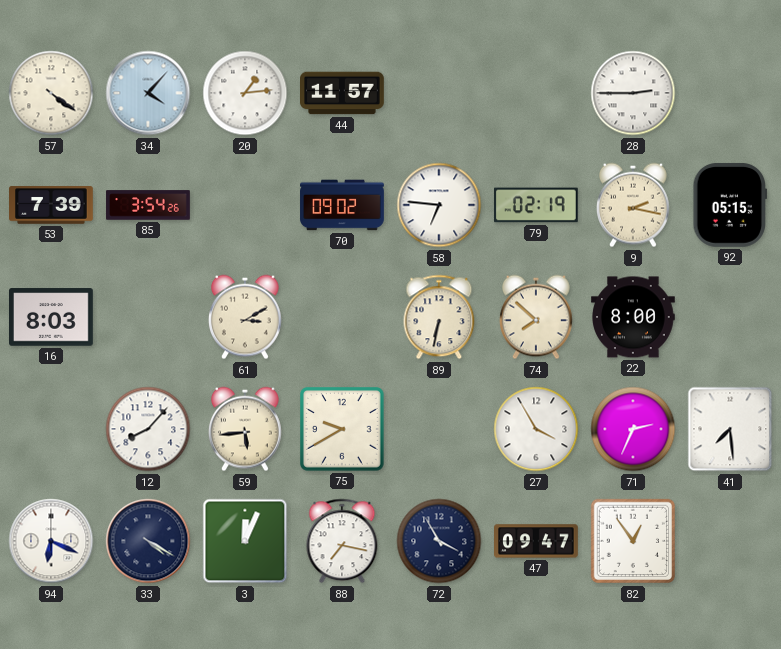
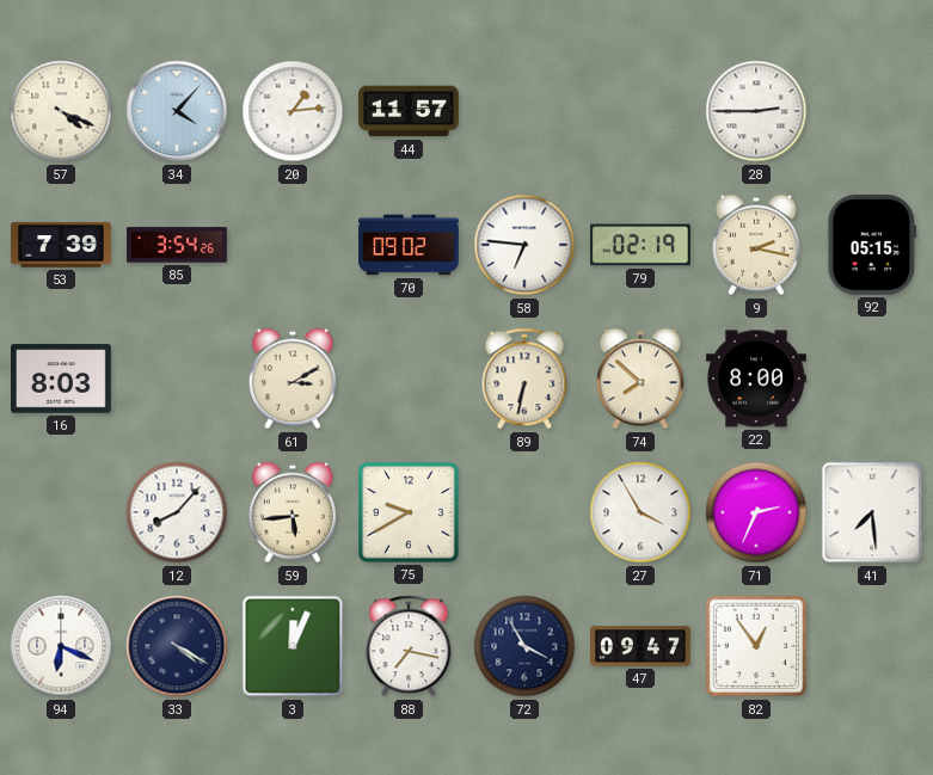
57: 4:21 -> 4:19
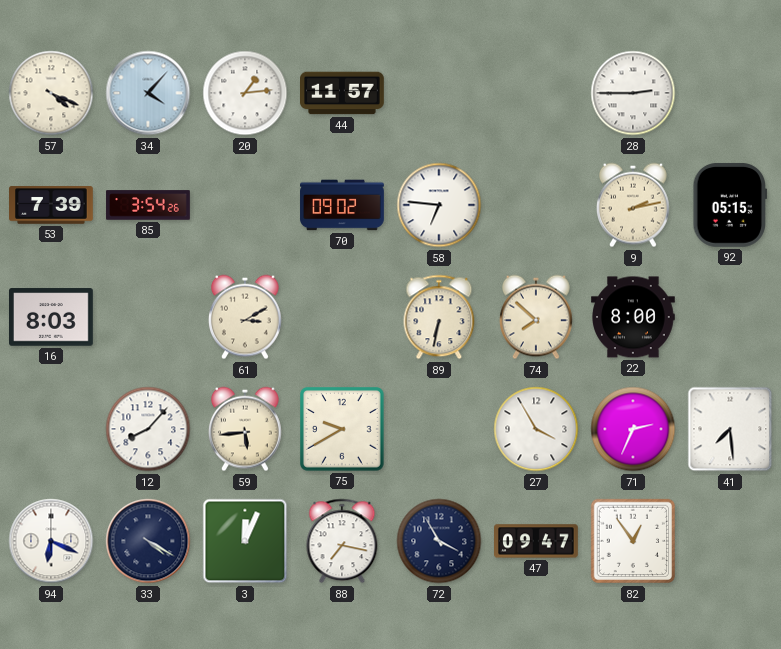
79: 02:19 -> none
9: 2:17 -> 2:13
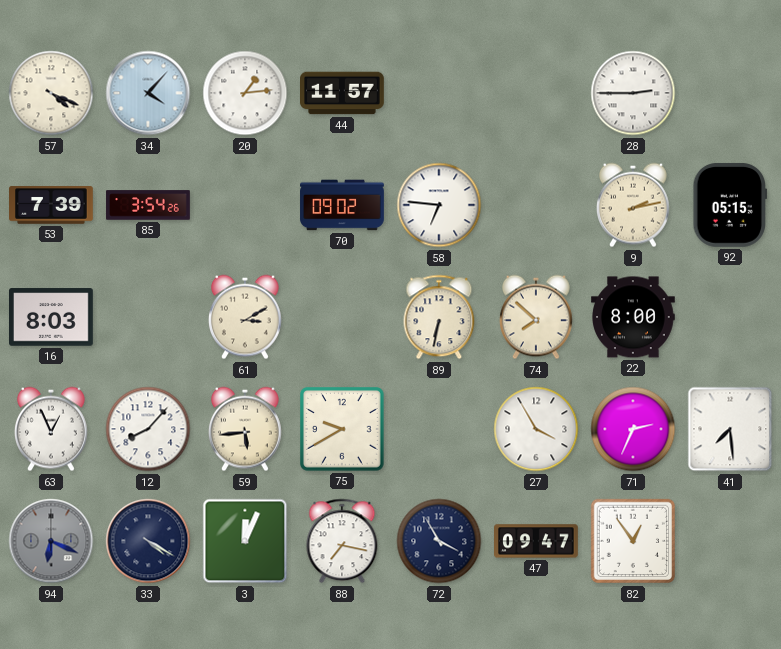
63: none -> 12:56
94 dial: white -> grey
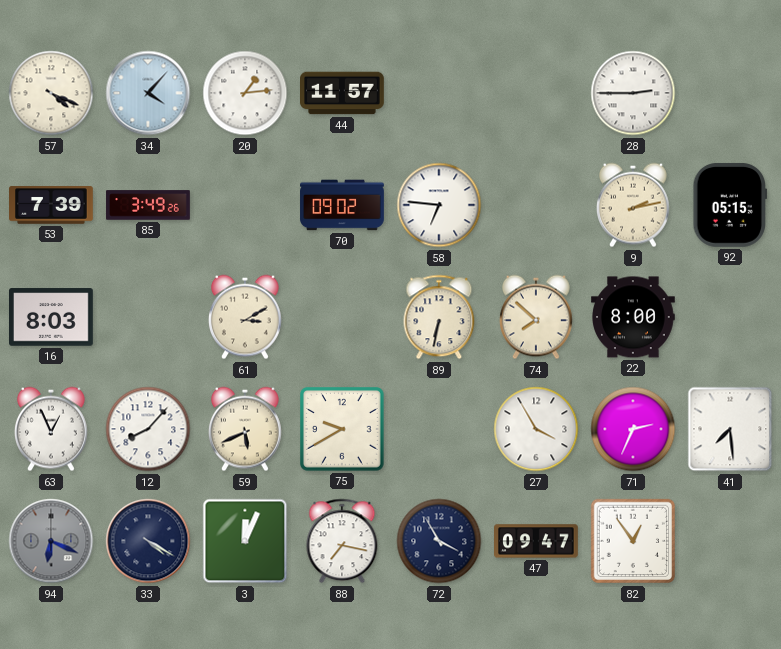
85: 3:54 -> 3:49
59: 5:44 -> 5:41
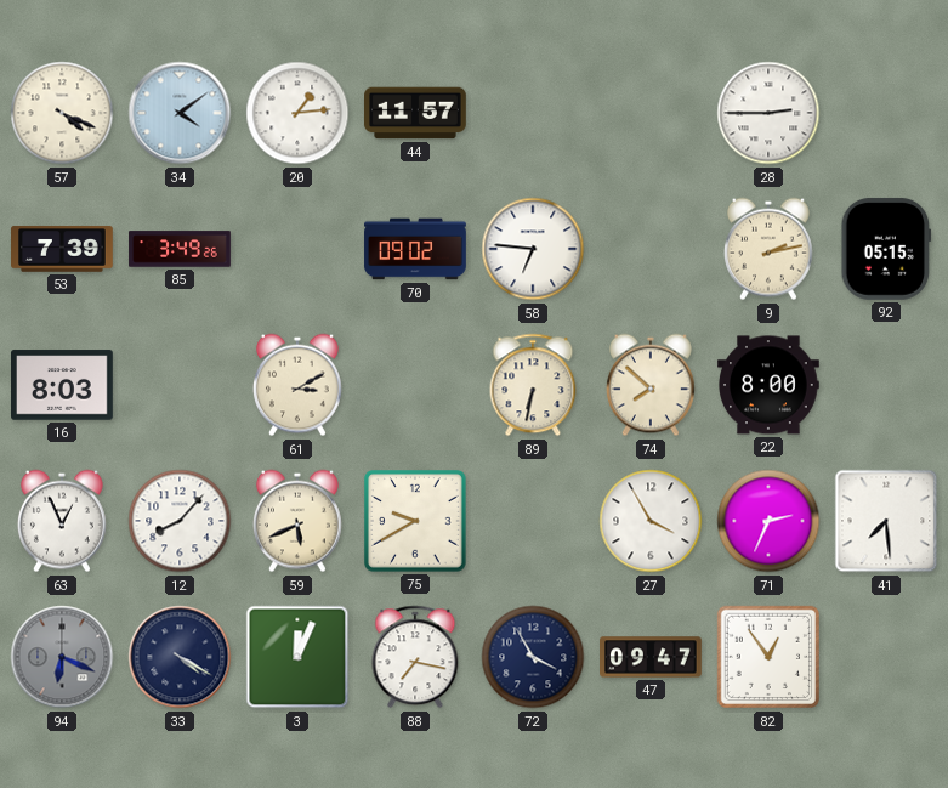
34: 4:07 -> 4:09
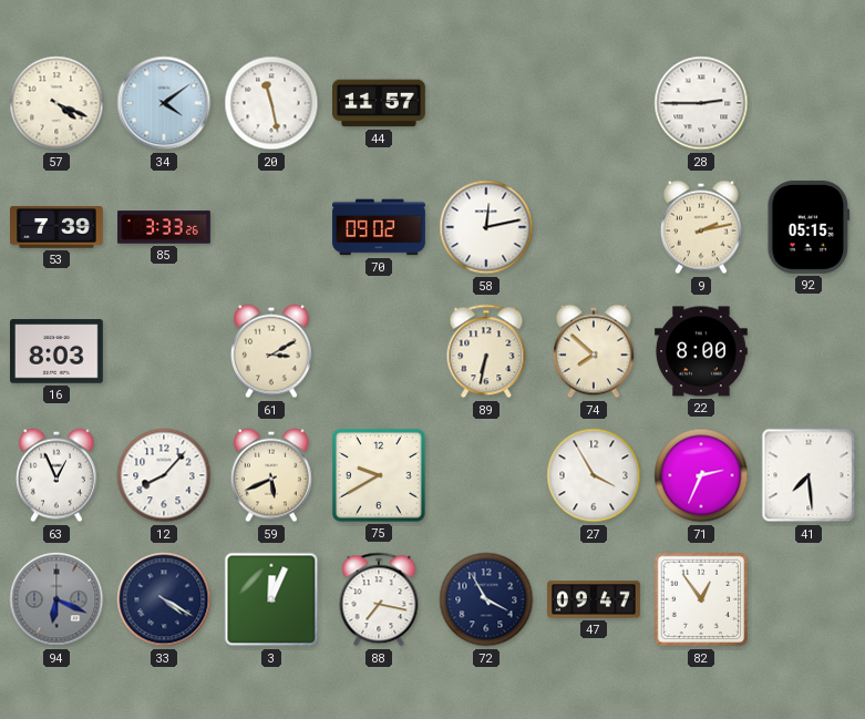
20: 1:14 -> 11:28
85: 3:49 -> 3:33
58: 6:46 -> 12:13
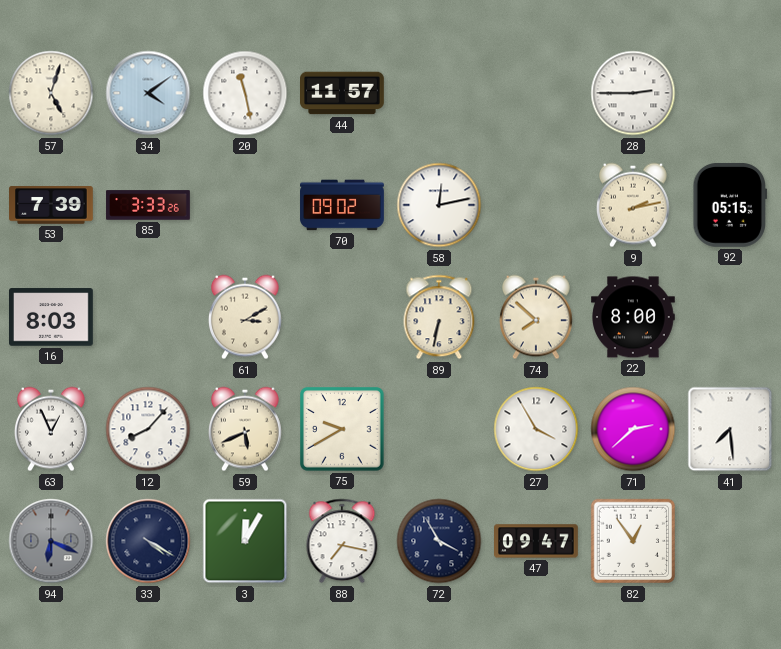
57: 4:19 -> 5:03
71: 2:34 -> 2:38
3: 12:04 -> 12:05
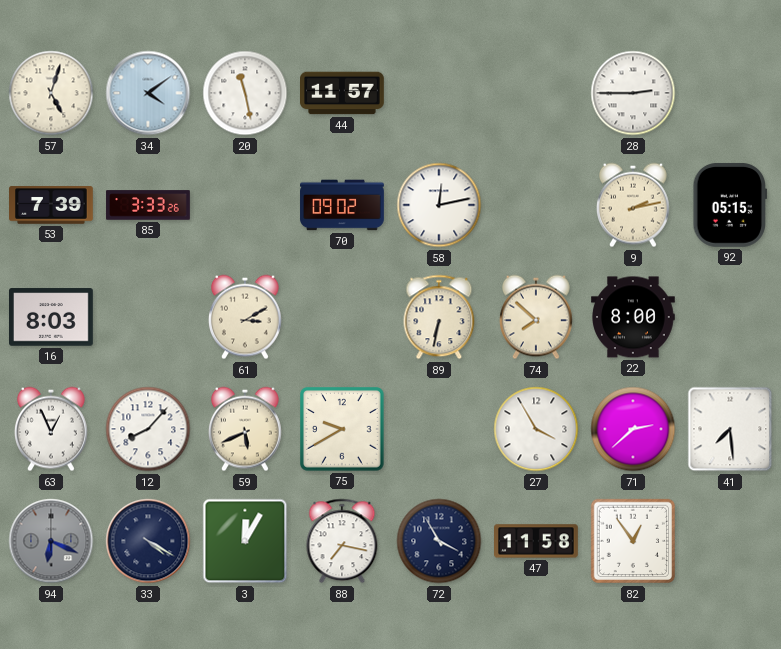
47: 09:47 -> 11:58
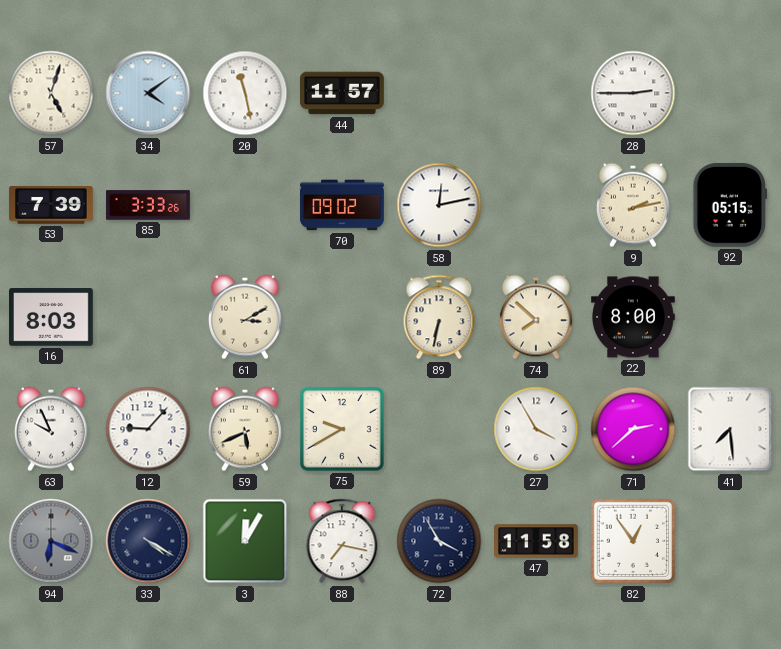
63: 12:56 -> 9:56
12: 8:07 -> 9:07
